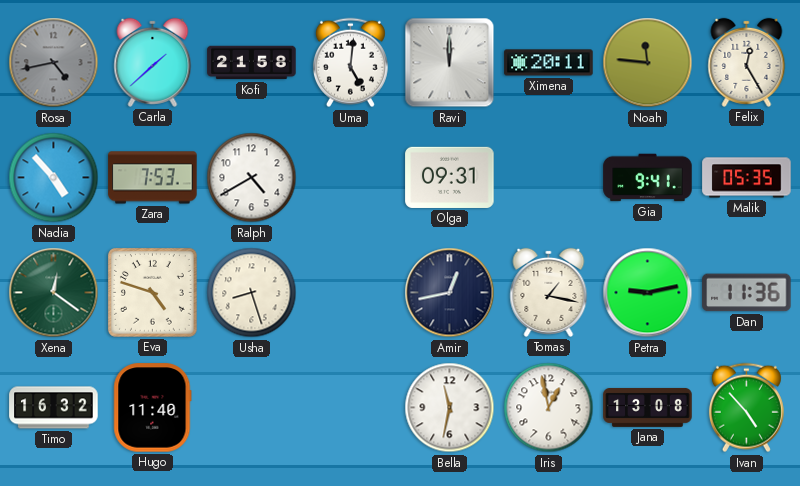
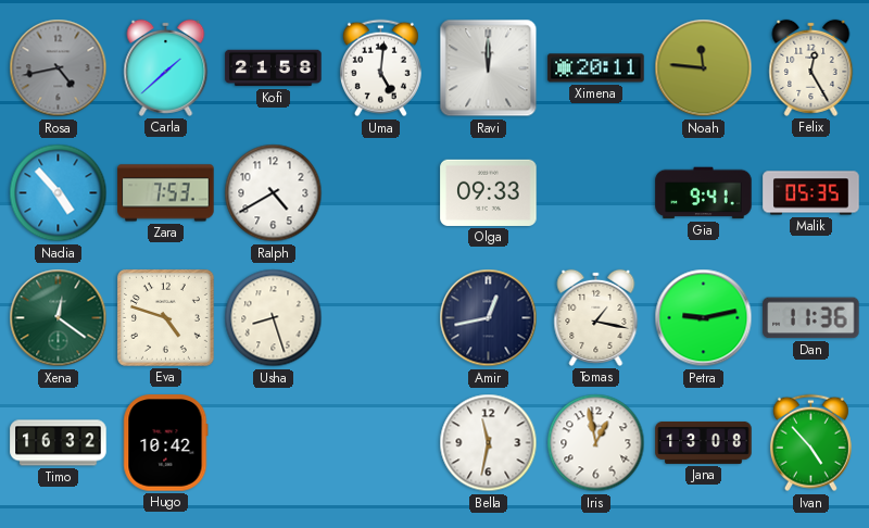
Olga: 09:31 -> 09:33
Hugo: 11:40 -> 10:42
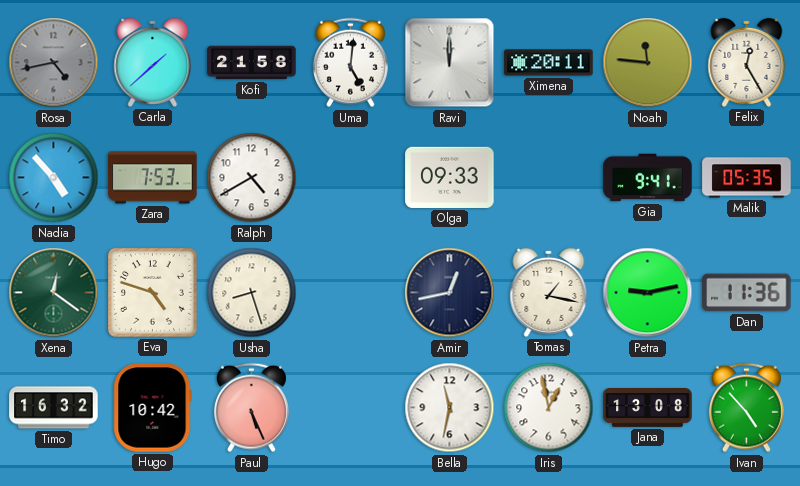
Paul: none -> 5:26
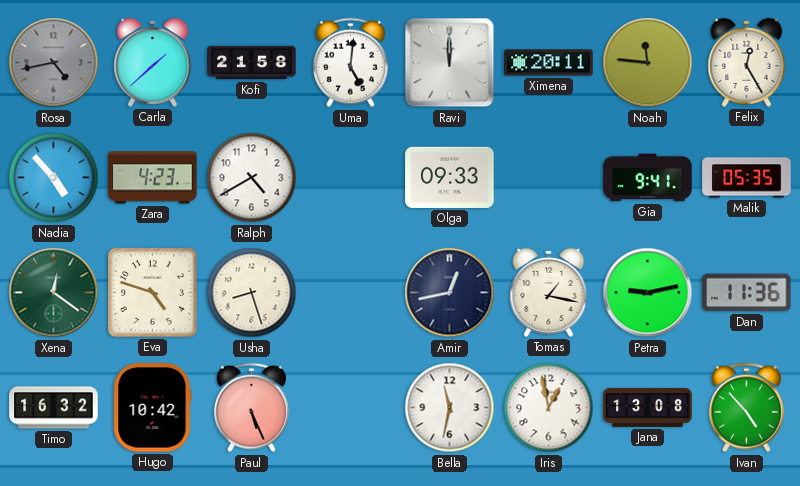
Zara: 7:53 -> 4:23
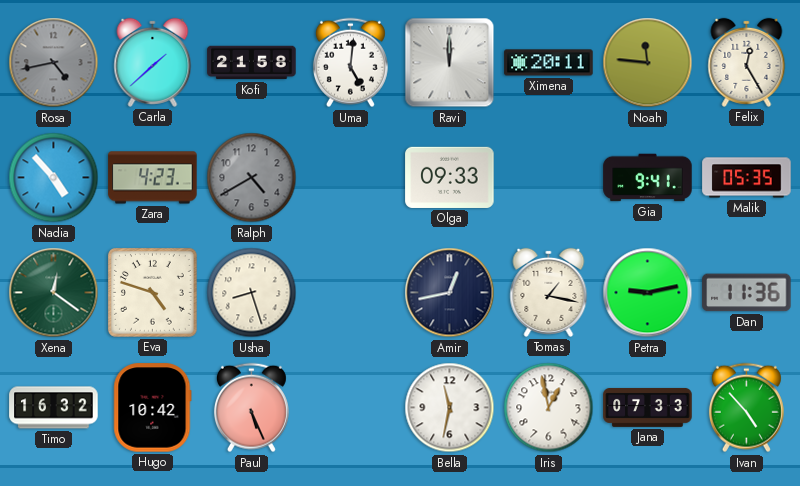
Ralph dial: white -> grey
Jana: 13:08 -> 07:33
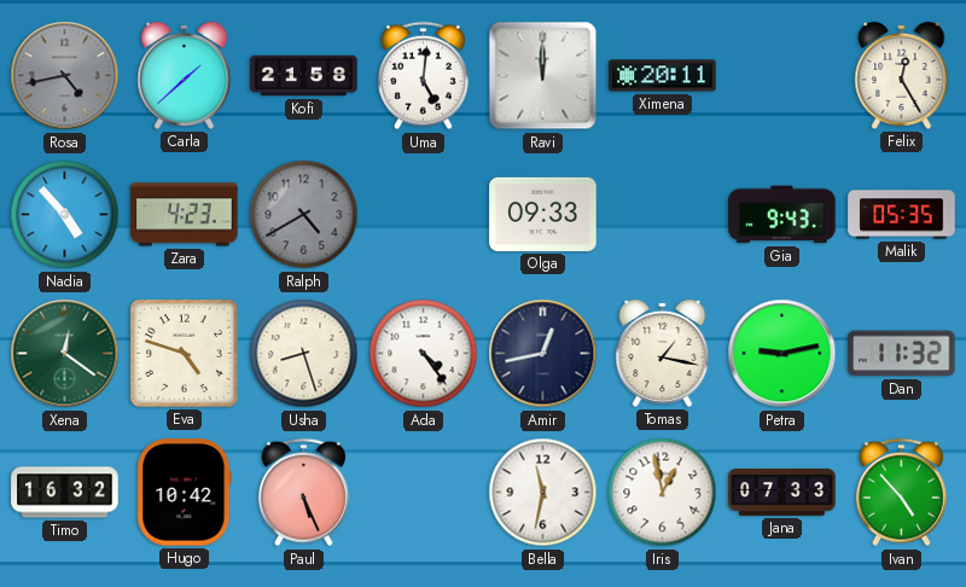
Noah: 11:46 -> none
Gia: 9:41 -> 9:43
Ada: none -> 4:24
Dan: 11:36 -> 11:32
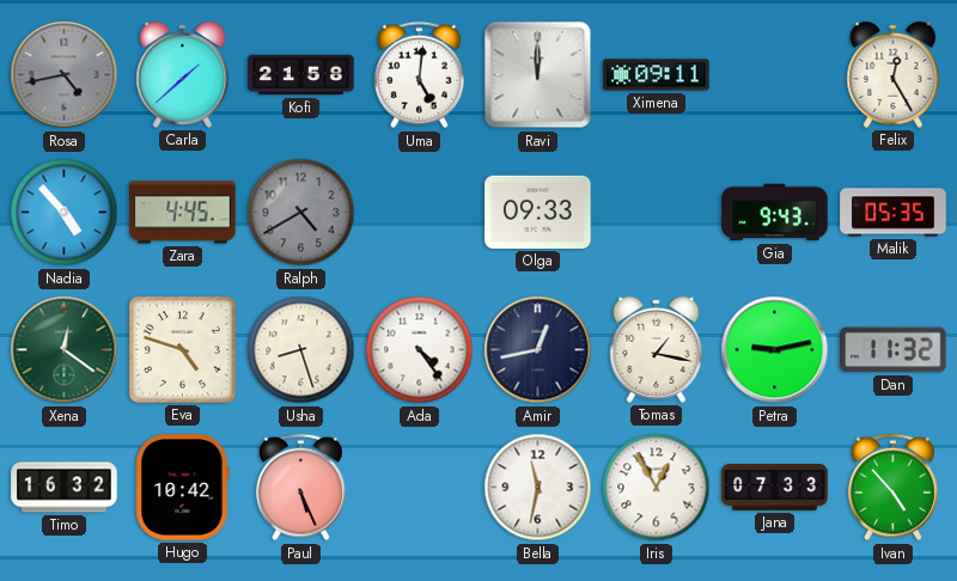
Ximena: 20:11 -> 09:11
Zara: 4:23 -> 4:45
Iris: 12:58 -> 12:55
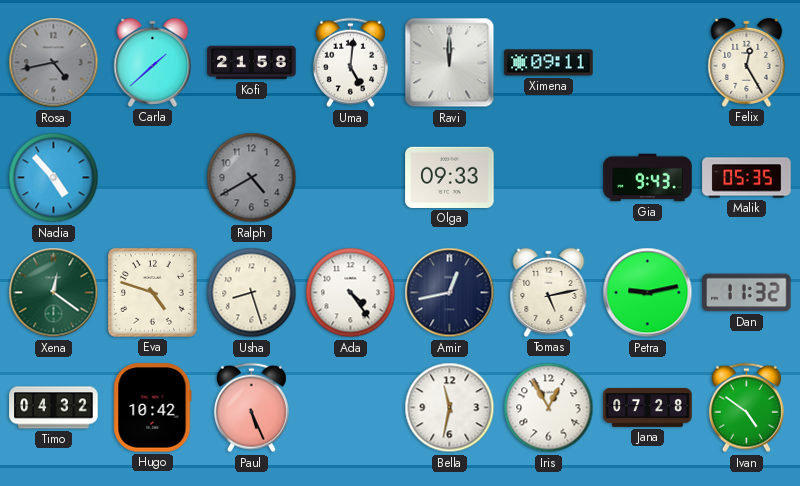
Zara: 4:45 -> none
Tomas: 1:17 -> 5:13
Timo: 16:32 -> 04:32
Jana: 07:33 -> 07:28
Ivan: 4:53 -> 4:51
